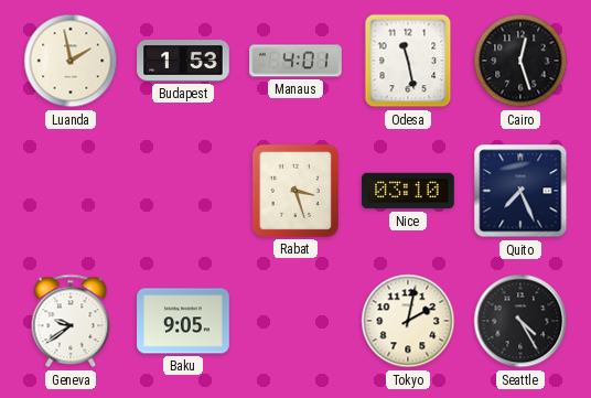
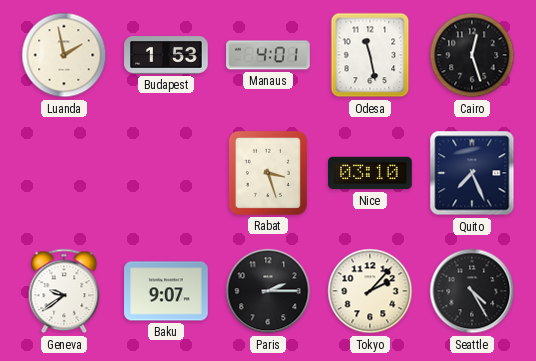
Baku: 9:05 -> 9:07
Paris: none -> 2:15
Tokyo: 2:02 -> 2:07
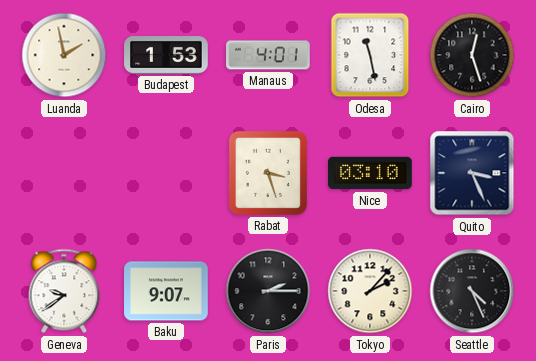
Quito: 7:26 -> 3:26
Seattle: 4:25 -> 4:26
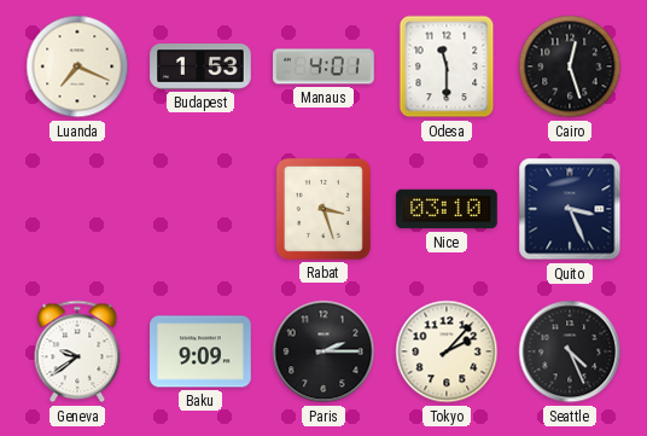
Luanda: 1:58 -> 7:19
Odesa: 11:28 -> 11:30
Baku: 9:07 -> 9:09
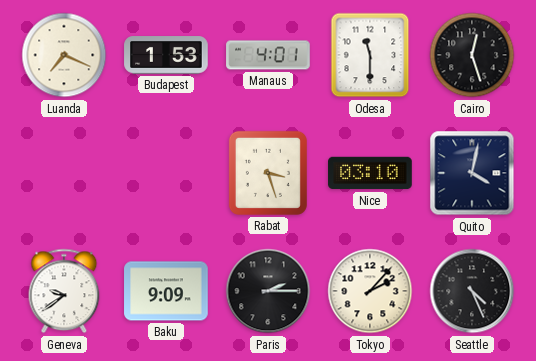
Quito: 3:26 -> 4:02
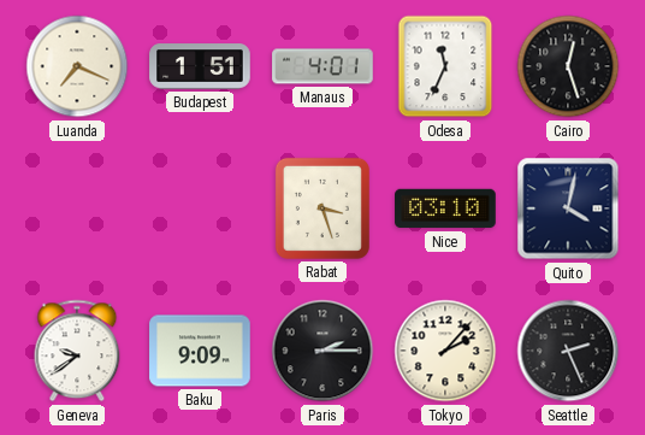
Budapest: 1:53 -> 1:51
Odesa: 11:30 -> 11:34
Seattle: 4:26 -> 2:26
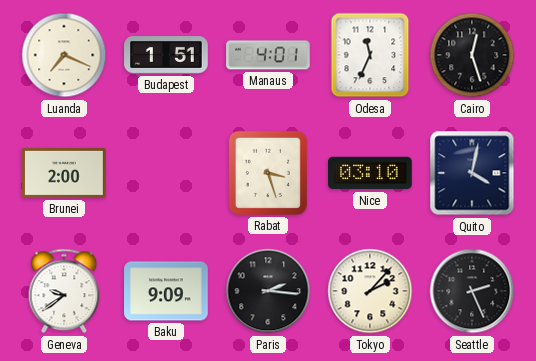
Brunei: none -> 2:00
Paris: 2:15 -> 2:16
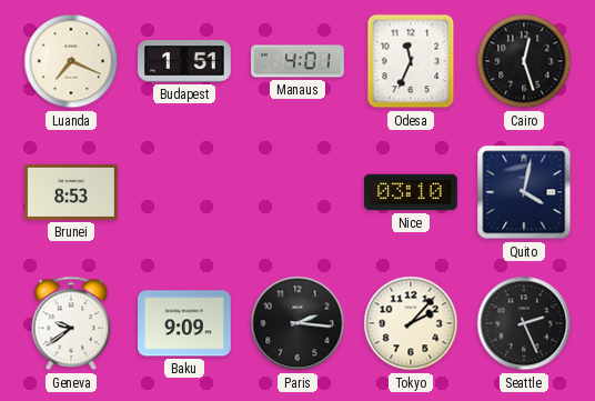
Brunei: 2:00 -> 8:53
Rabat: 3:27 -> none
